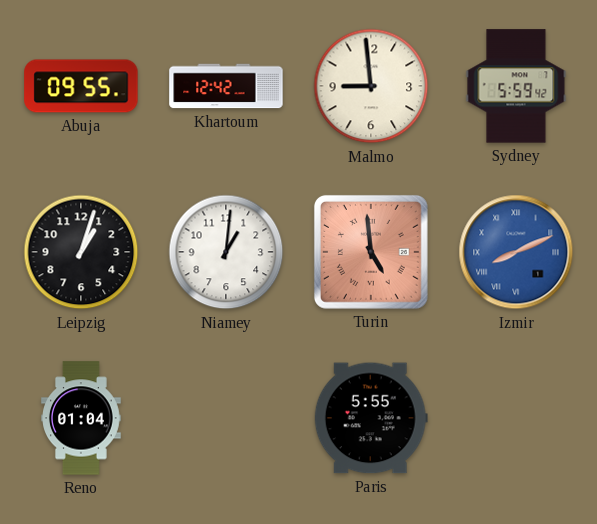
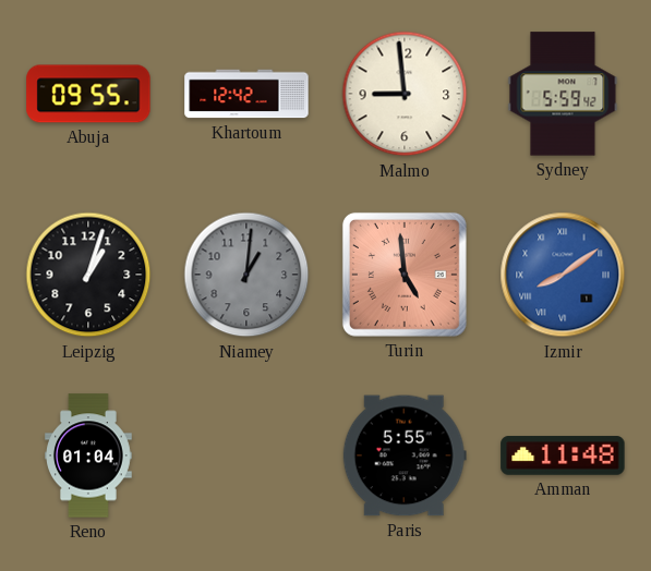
Niamey dial: white -> grey
Izmir: 8:11 -> 8:09
Amman: none -> 11:48
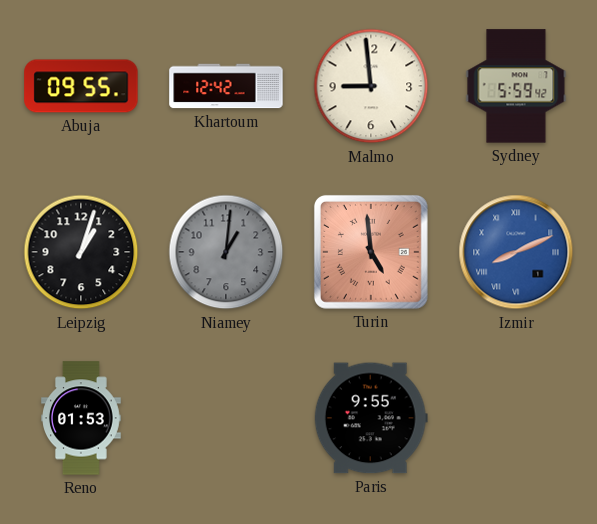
Izmir: 8:09 -> 8:11
Reno: 01:04 -> 01:53
Paris: 5:55 -> 9:55
Amman: 11:48 -> none
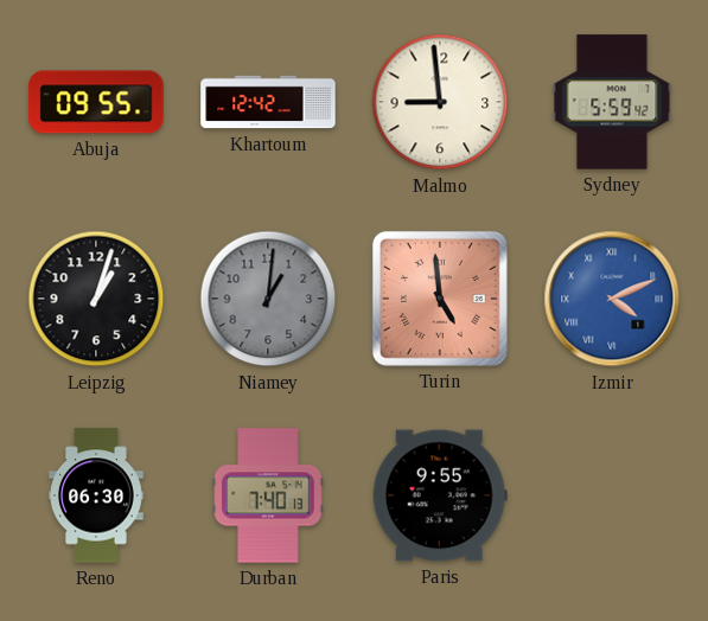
Izmir: 8:11 -> 4:11
Reno: 01:53 -> 06:30
Durban: none -> 7:40
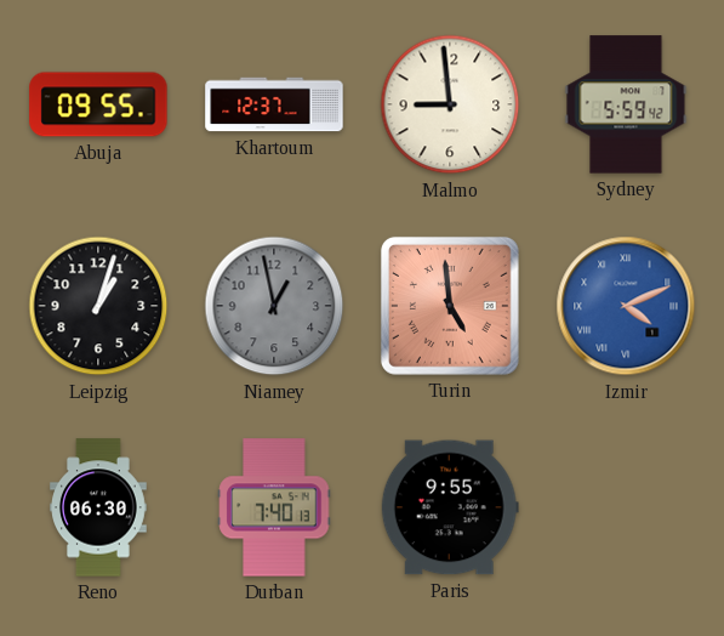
Khartoum: 12:42 -> 12:37
Niamey: 1:01 -> 12:58
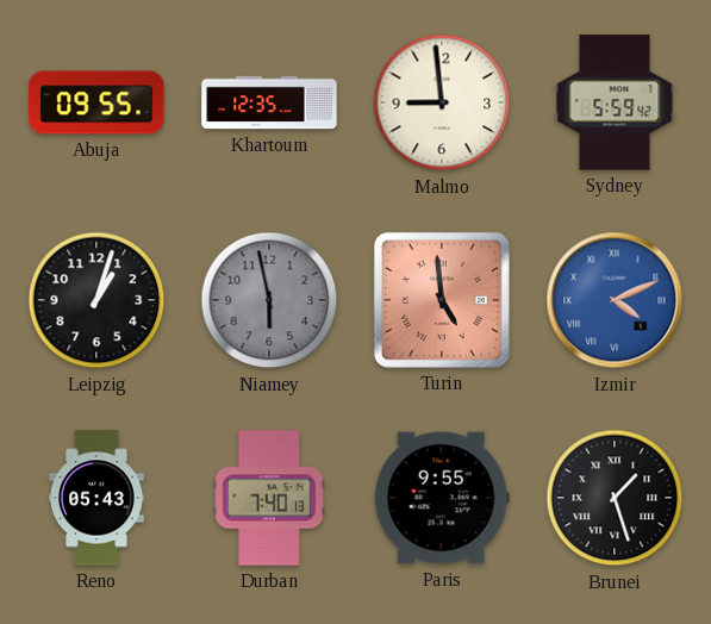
Khartoum: 12:37 -> 12:35
Niamey: 12:58 -> 5:58
Reno: 06:30 -> 05:43
Brunei: none -> 1:27
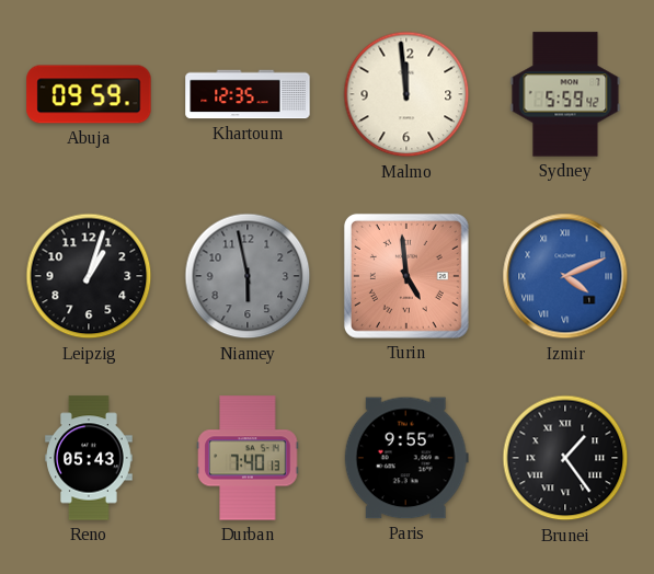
Abuja: 09:55 -> 09:59
Malmo: 8:59 -> 11:59
Brunei: 1:27 -> 1:24
